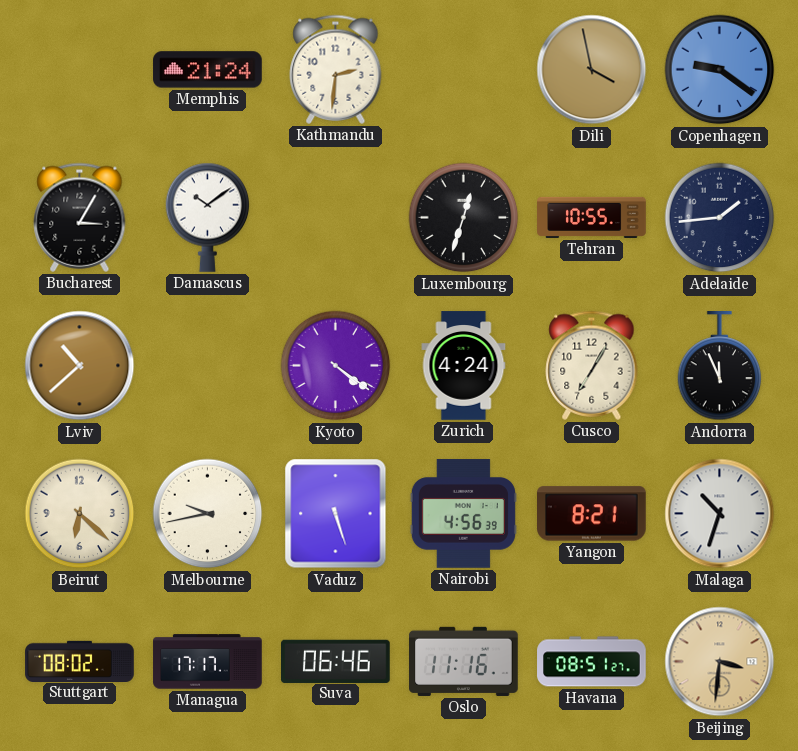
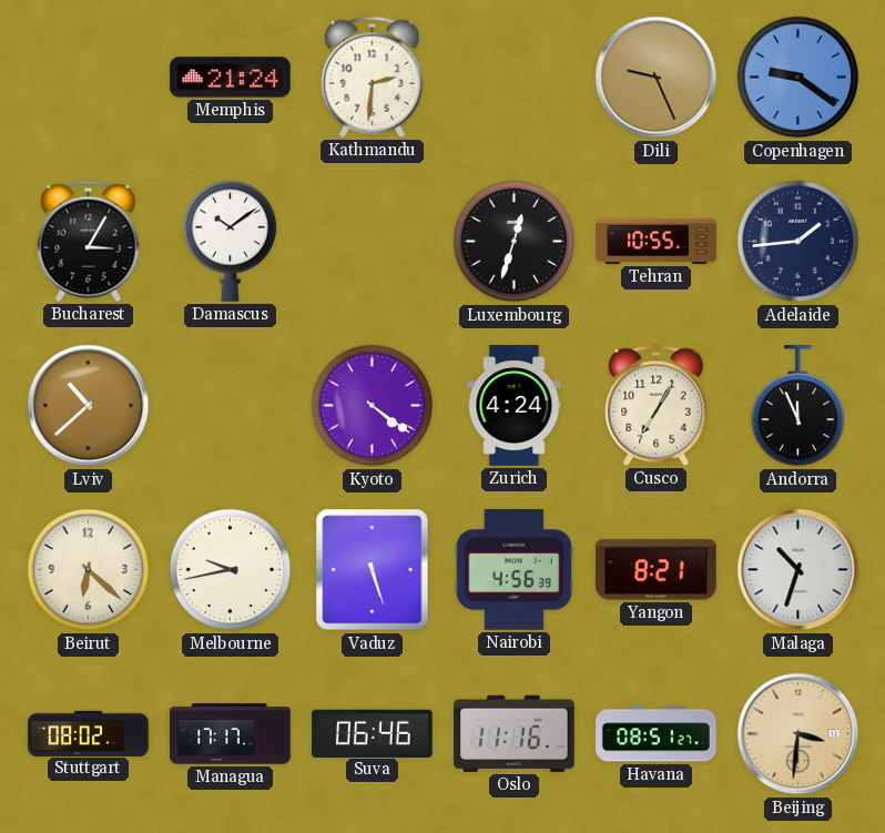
Dili: 3:58 -> 9:26
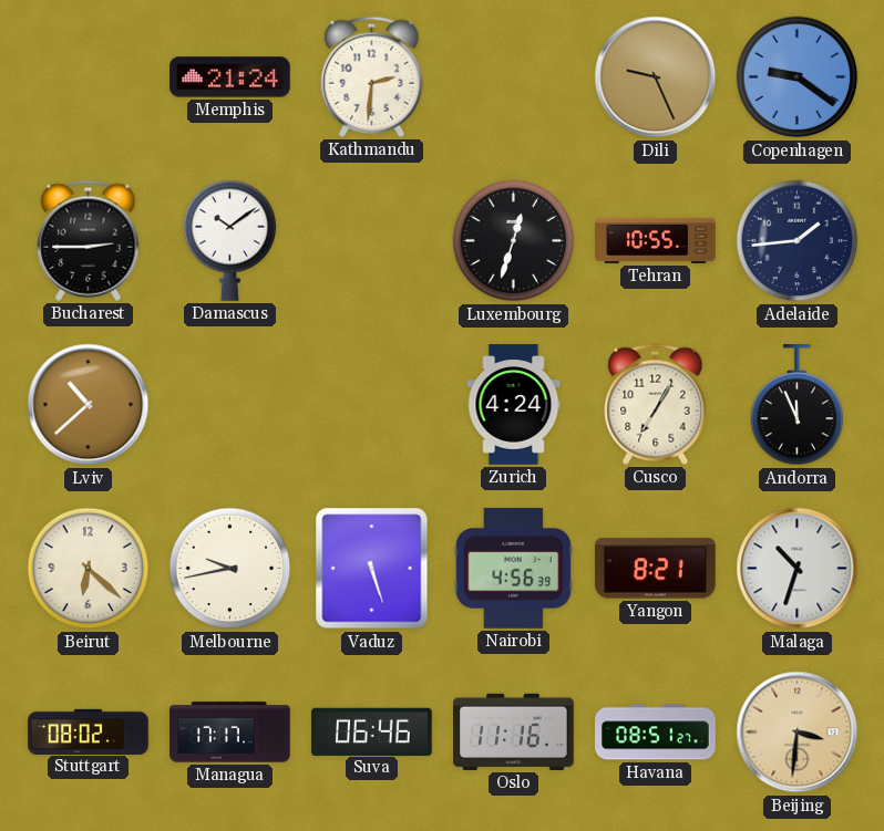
Bucharest: 3:05 -> 2:45
Kyoto: 4:21 -> none
